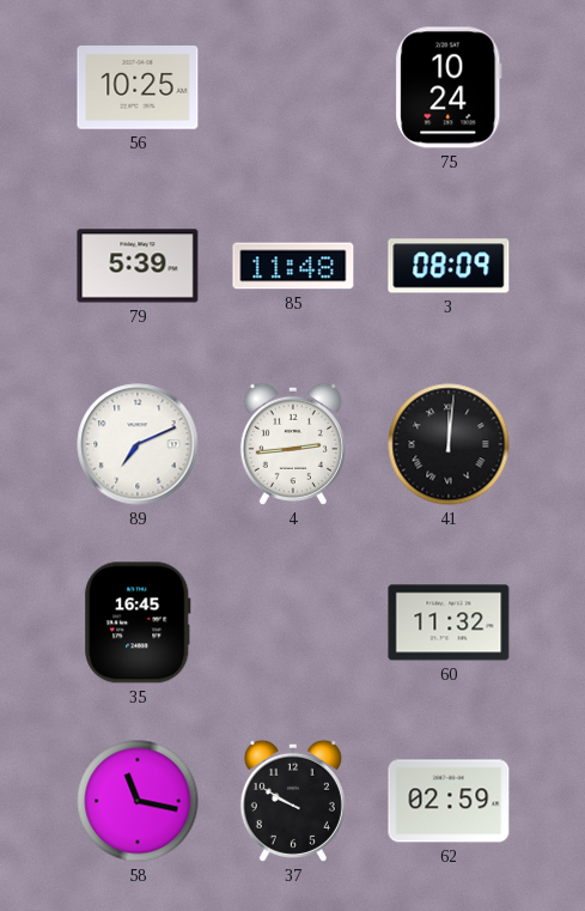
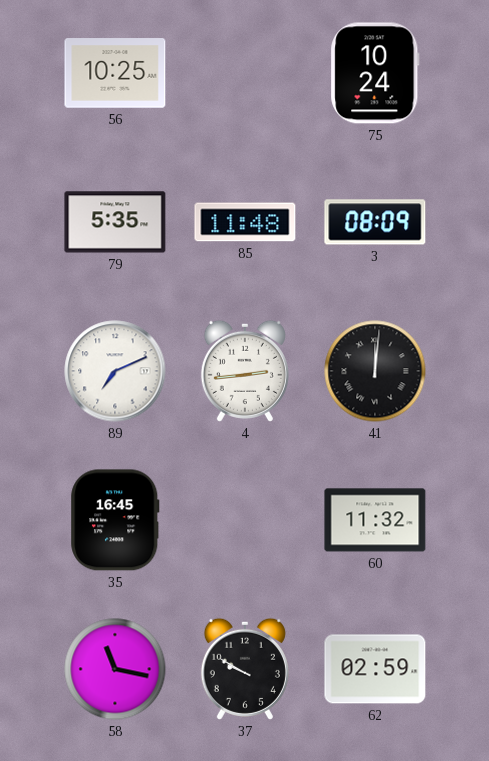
79: 5:39 -> 5:35
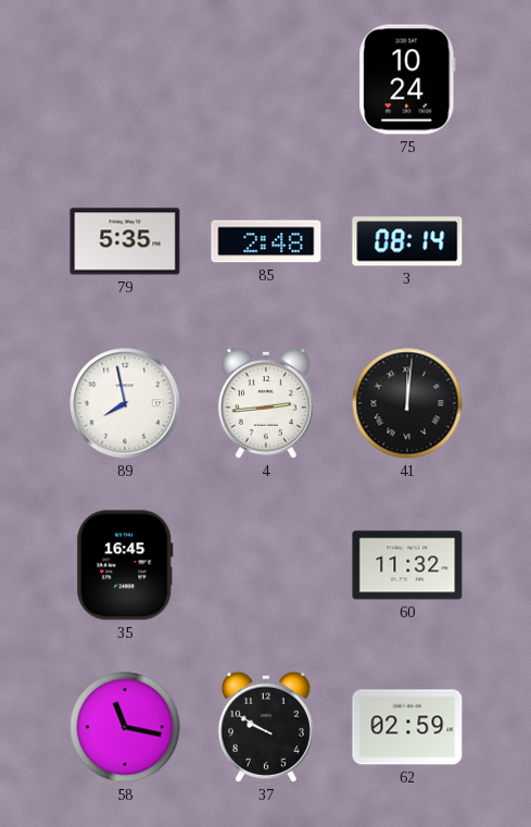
56: 10:25 -> none
85: 11:48 -> 2:48
3: 08:09 -> 08:14
89: 7:11 -> 7:58
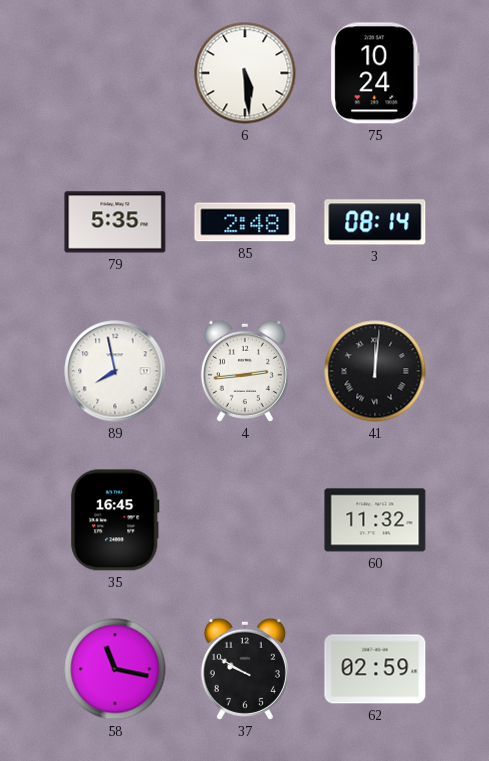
6: none -> 5:29
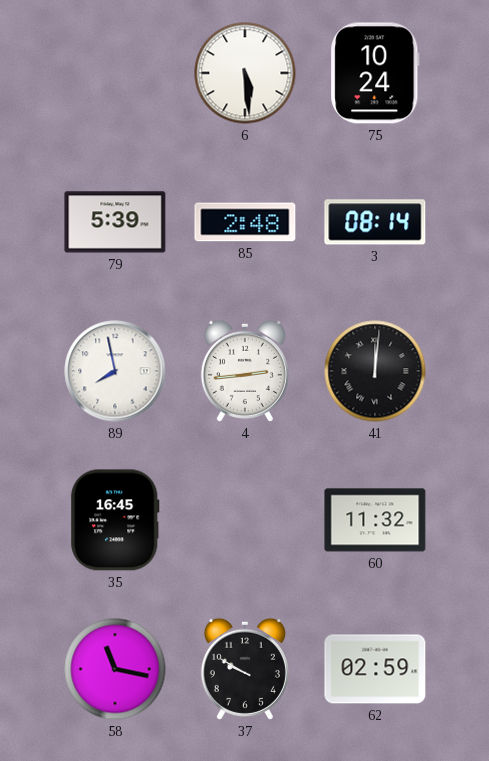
79: 5:35 -> 5:39
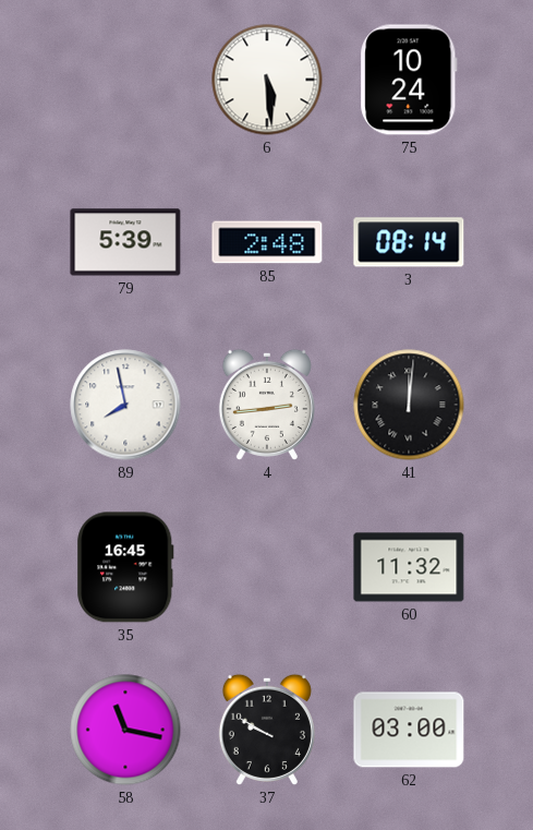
62: 02:59 -> 03:00
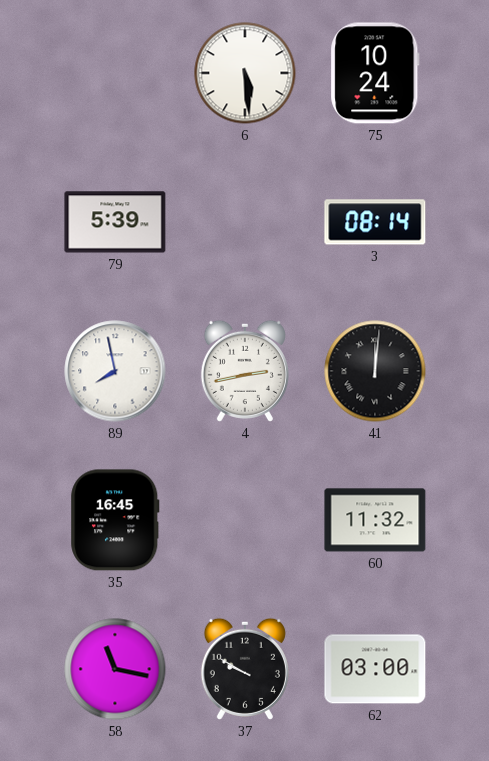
85: 2:48 -> none
4: 2:44 -> 2:43
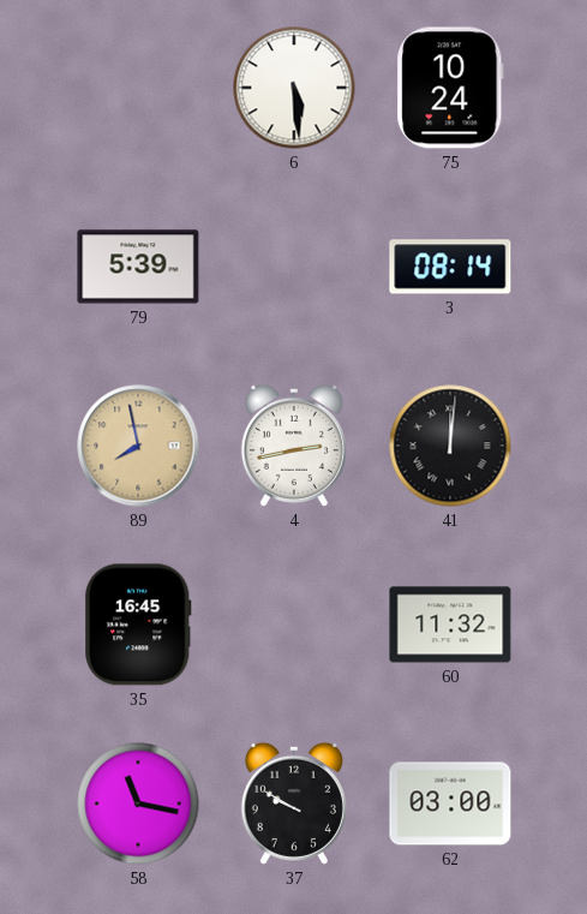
89 dial: white -> champagne
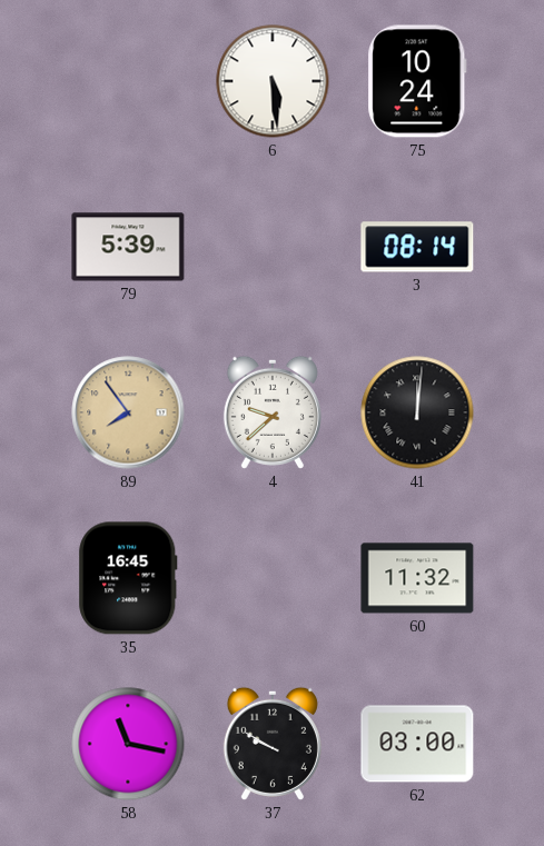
89: 7:58 -> 7:54
4: 2:43 -> 9:38
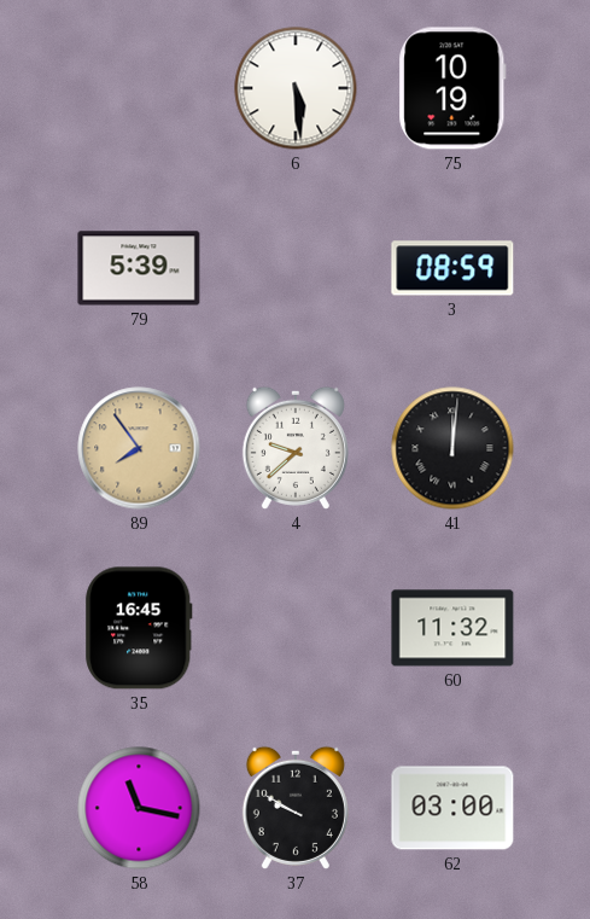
75: 10:24 -> 10:19
3: 08:14 -> 08:59
